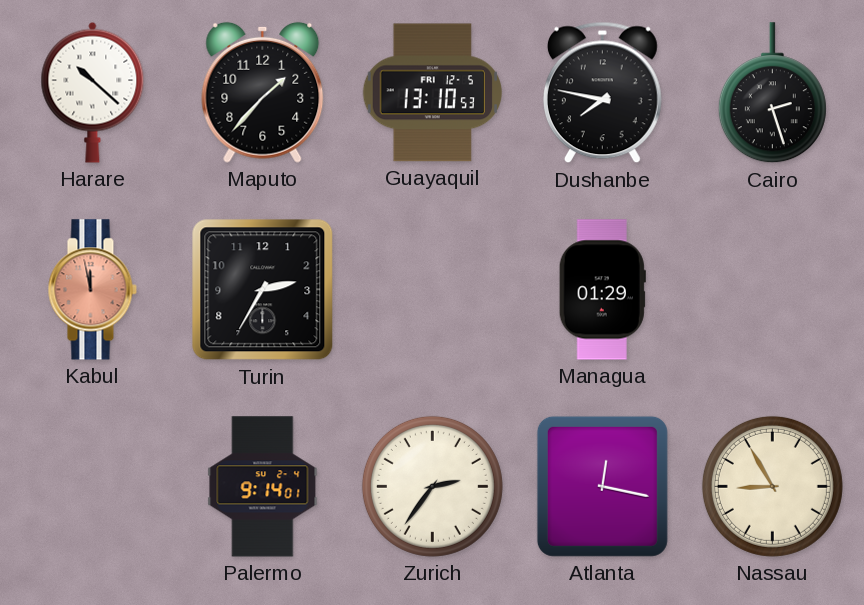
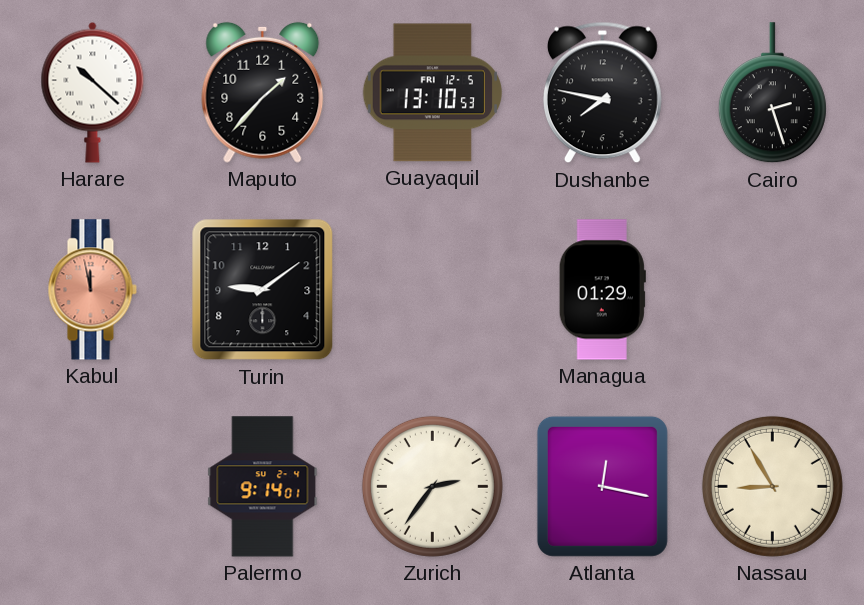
Turin: 2:35 -> 9:09
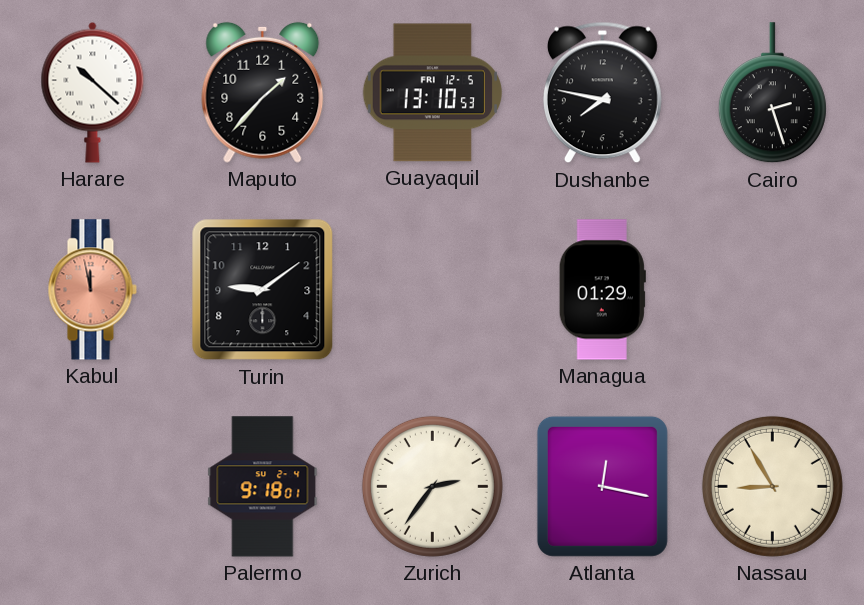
Palermo: 9:14 -> 9:18
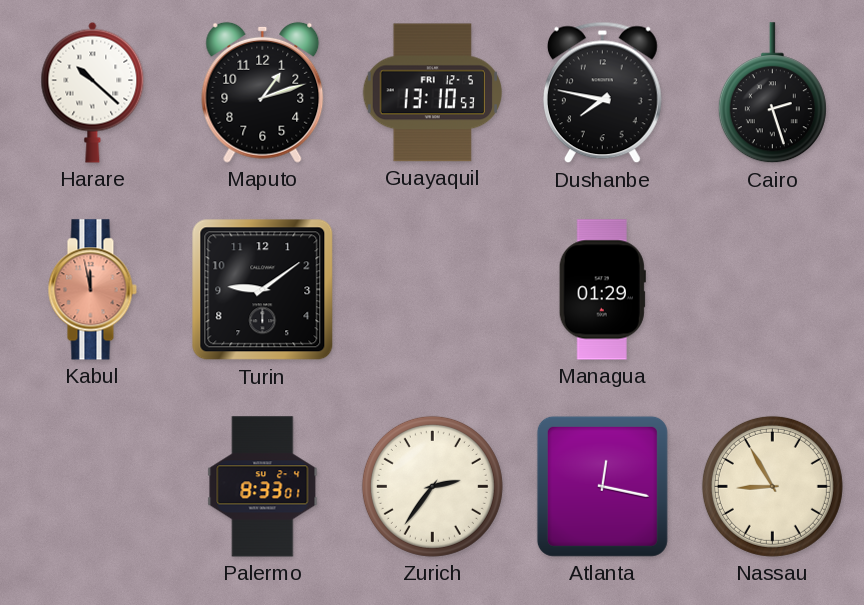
Maputo: 1:37 -> 1:12
Palermo: 9:18 -> 8:33
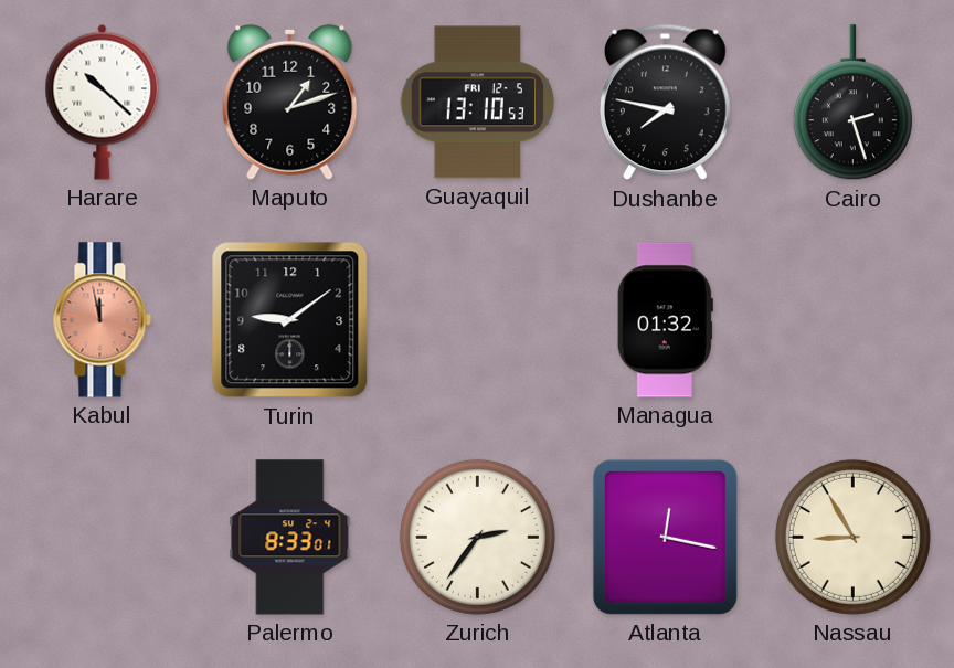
Managua: 01:29 -> 01:32
